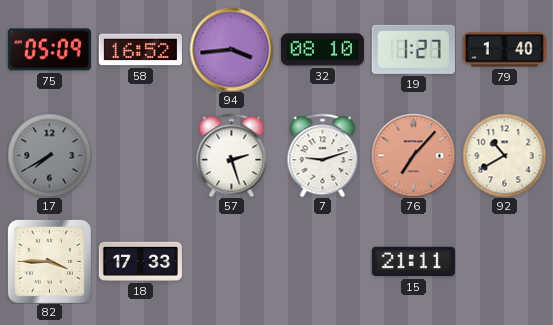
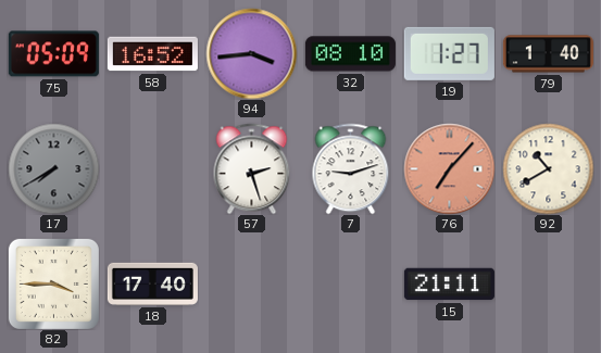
18: 17:33 -> 17:40
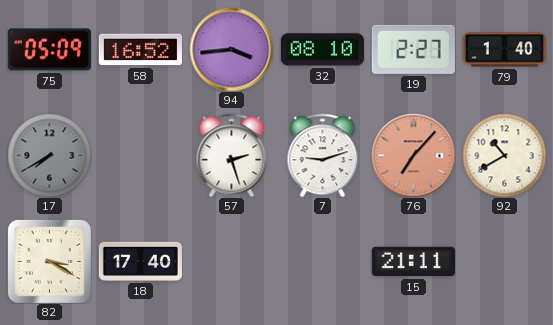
19: 1:27 -> 2:27
82: 3:45 -> 3:20
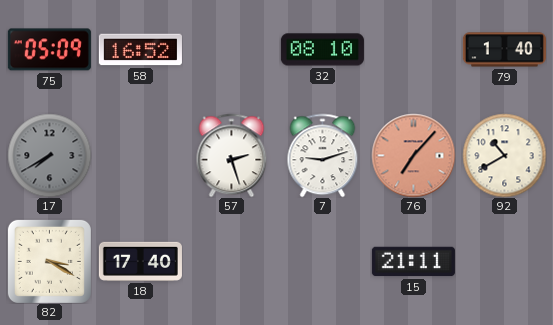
94: 3:44 -> none
19: 2:27 -> none
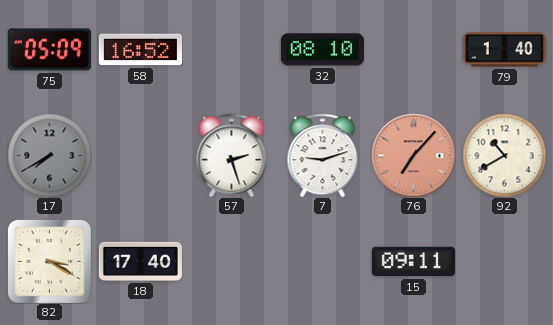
15: 21:11 -> 09:11
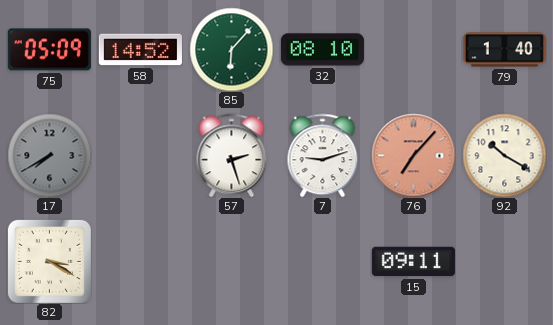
58: 16:52 -> 14:52
85: none -> 6:07
92: 10:40 -> 10:20
18: 17:40 -> none
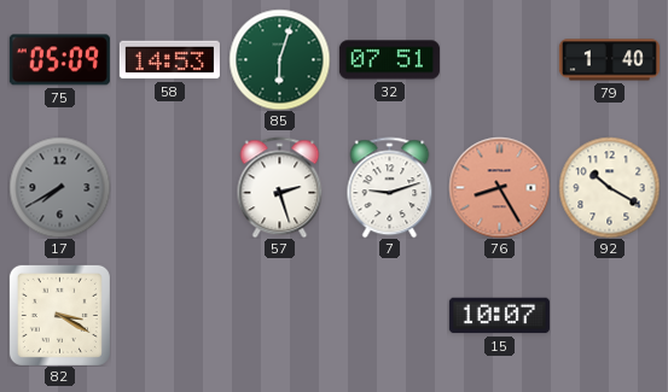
58: 14:52 -> 14:53
85: 6:07 -> 6:03
32: 08:10 -> 07:51
76: 7:07 -> 8:25
15: 09:11 -> 10:07
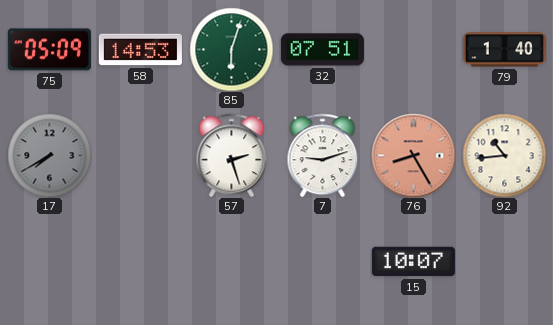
92: 10:20 -> 10:44
82: 3:20 -> none
